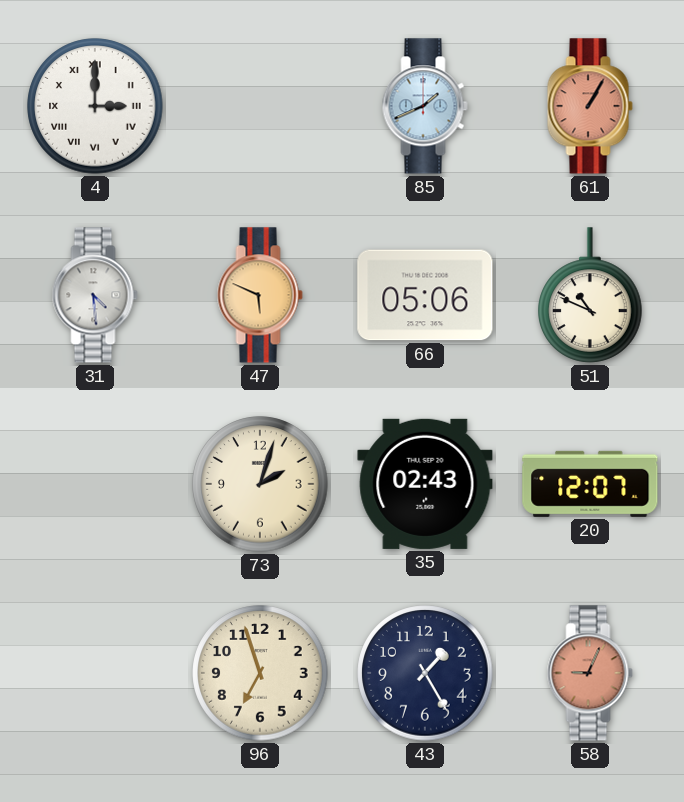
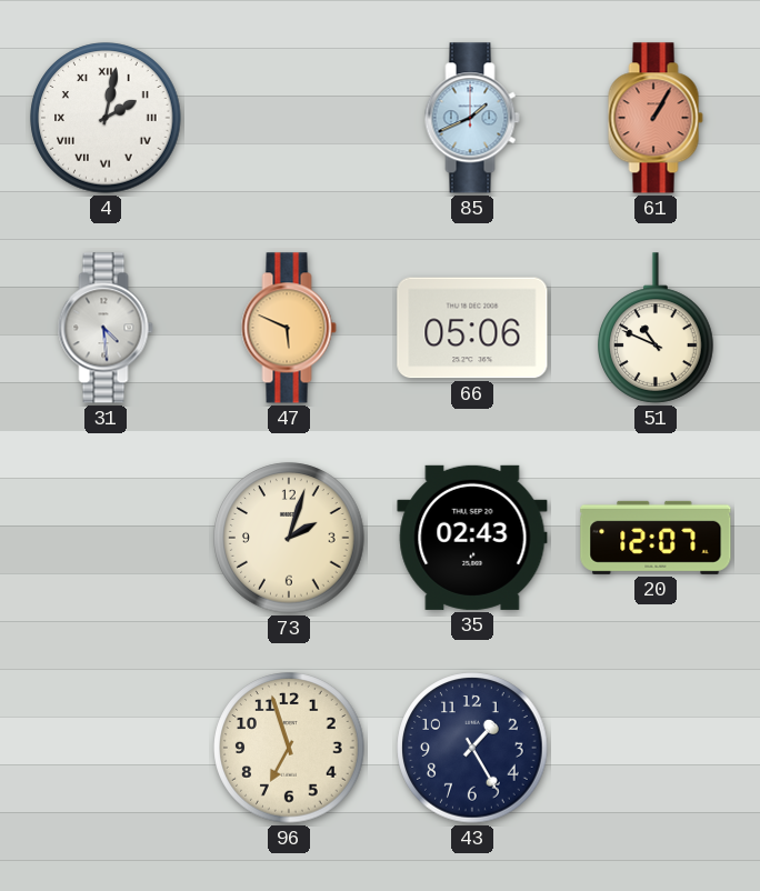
4: 3:00 -> 2:02
58: 9:04 -> none
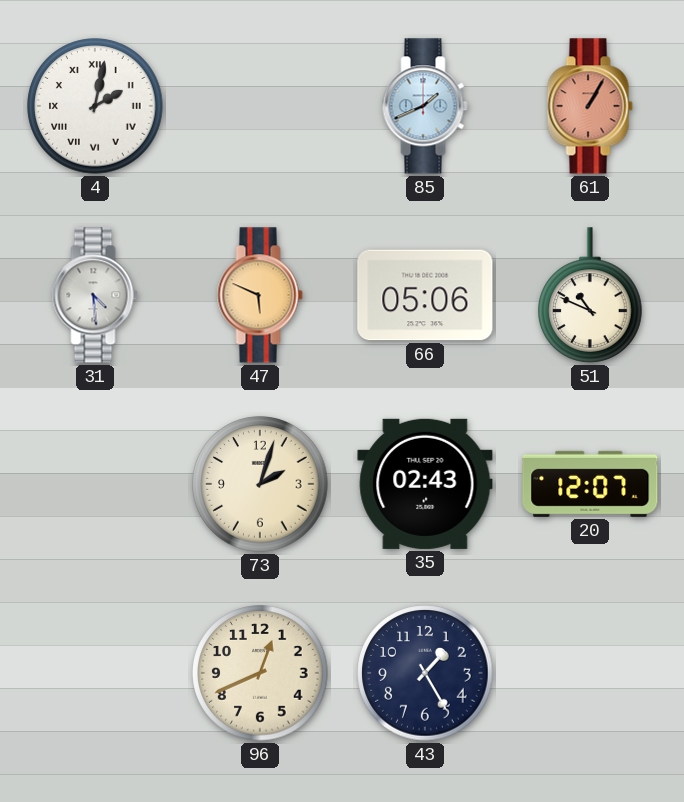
96: 6:57 -> 12:41
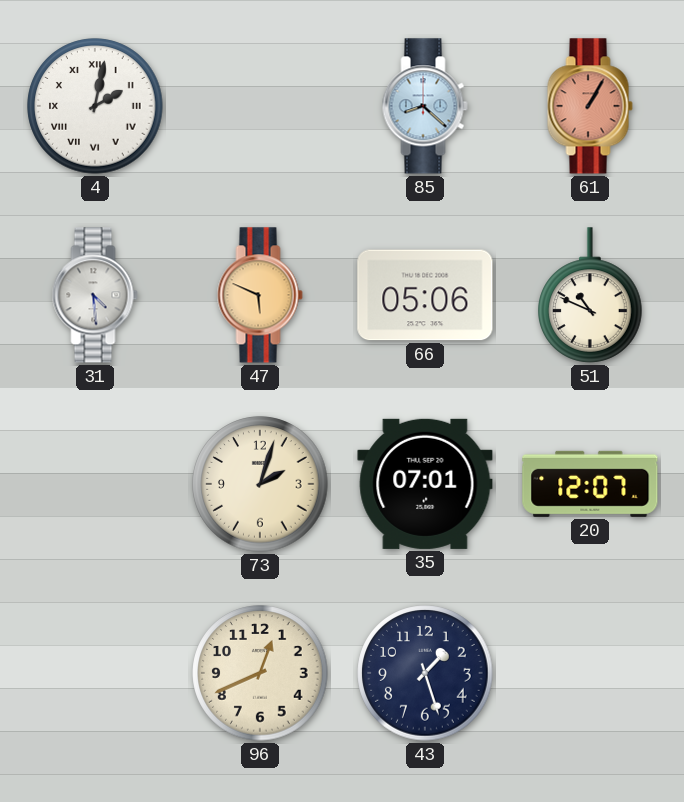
85: 1:41 -> 8:22
35: 02:43 -> 07:01
43: 1:25 -> 1:27
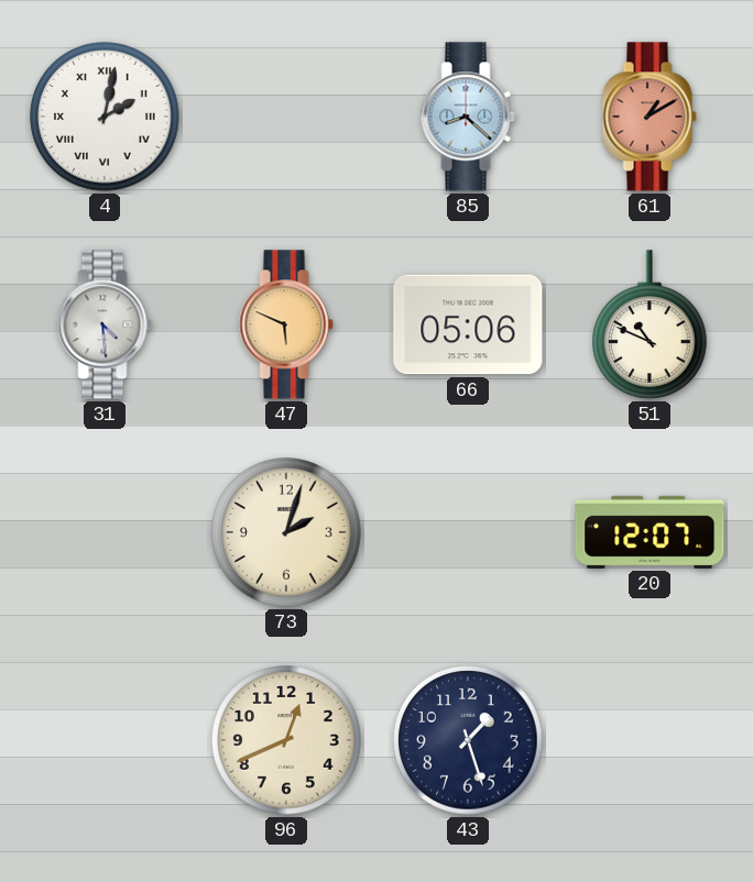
61: 1:05 -> 1:10
35: 07:01 -> none
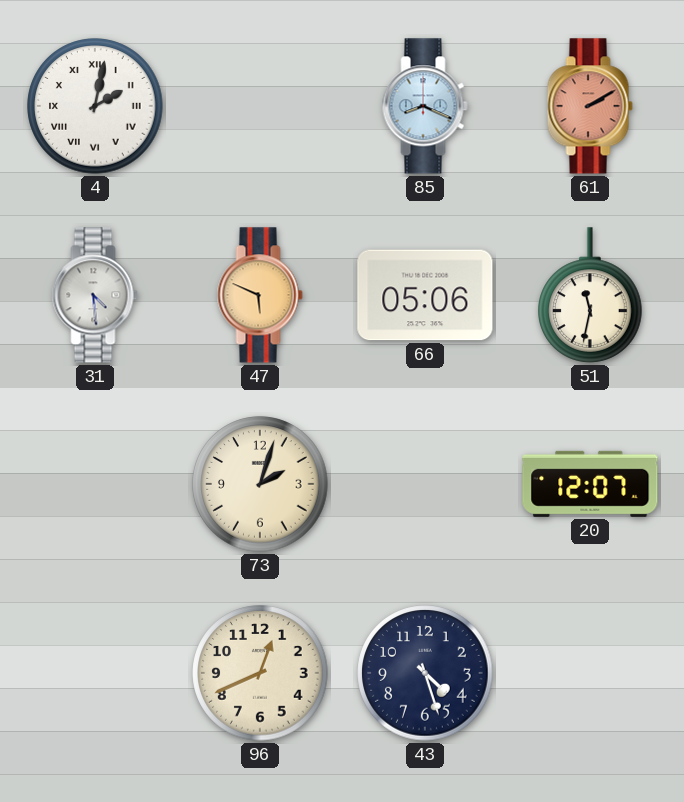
85: 8:22 -> 8:19
61: 1:10 -> 2:10
51: 10:49 -> 11:32
43: 1:27 -> 4:27
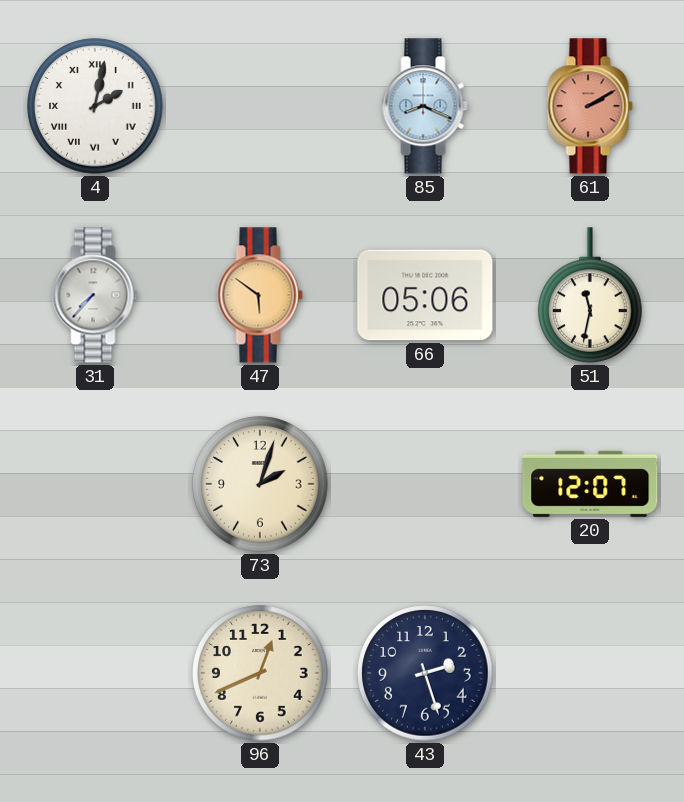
31: 4:29 -> 7:37
47: 5:49 -> 5:51
43: 4:27 -> 2:27
